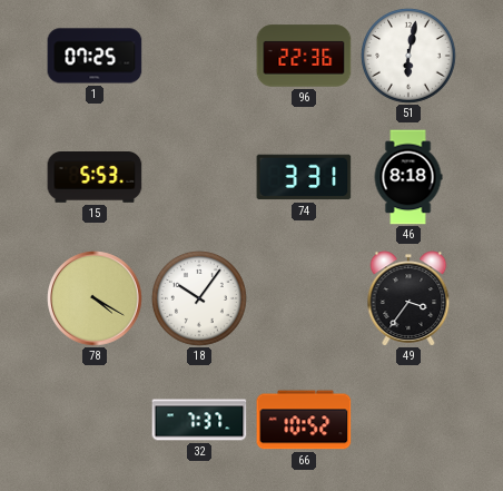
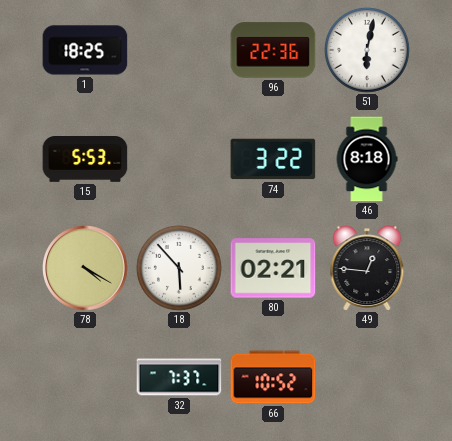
1: 07:25 -> 18:25
74: 3:31 -> 3:22
18: 10:06 -> 5:53
80: none -> 02:21
49: 3:36 -> 12:46
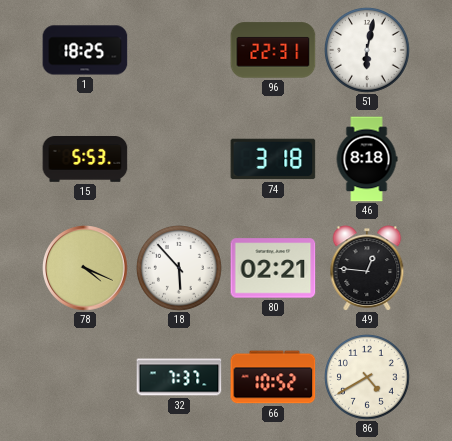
96: 22:36 -> 22:31
74: 3:22 -> 3:18
78: 4:20 -> 4:19
86: none -> 4:40
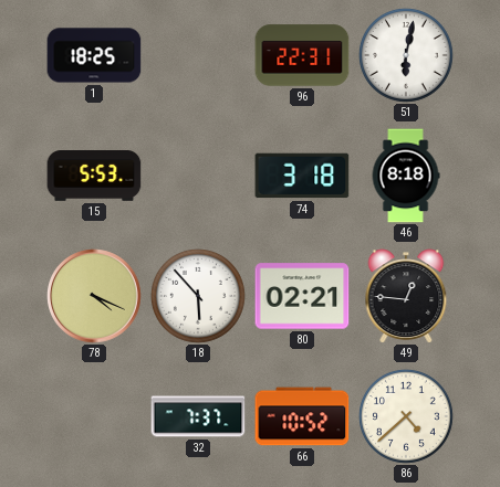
86: 4:40 -> 4:38
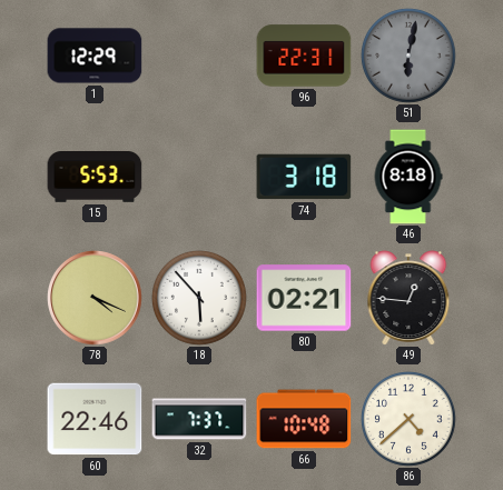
1: 18:25 -> 12:29
51 dial: white -> grey
60: none -> 22:46
66: 10:52 -> 10:48
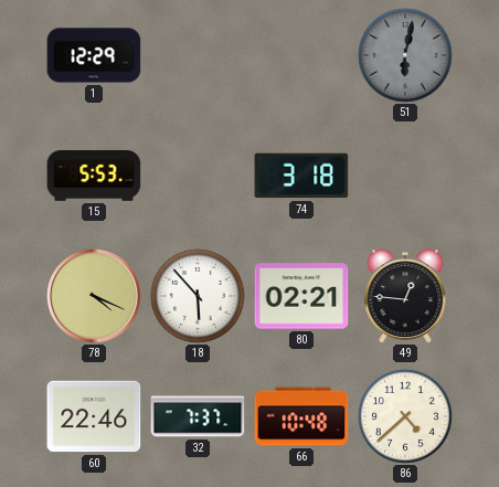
96: 22:31 -> none
46: 8:18 -> none
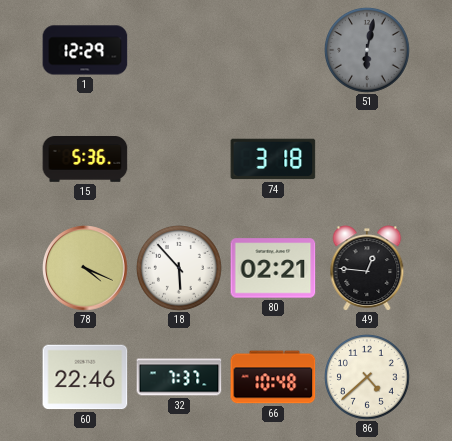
15: 5:53 -> 5:36
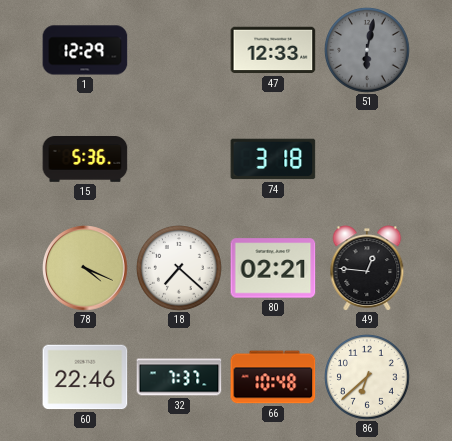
47: none -> 12:33
18: 5:53 -> 7:22
86: 4:38 -> 6:38
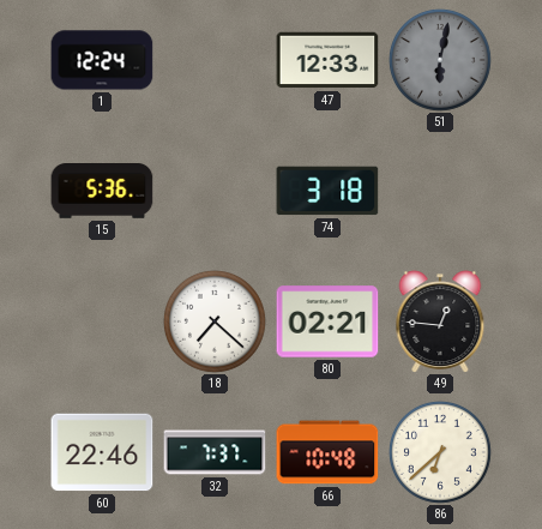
1: 12:29 -> 12:24
78: 4:19 -> none
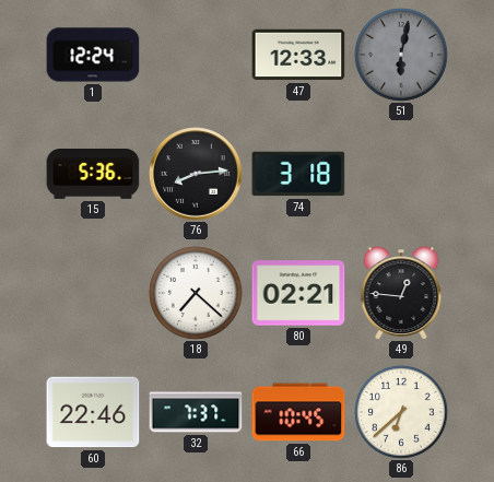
76: none -> 8:14
66: 10:48 -> 10:45
